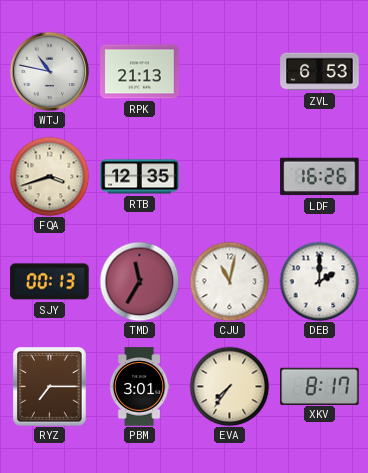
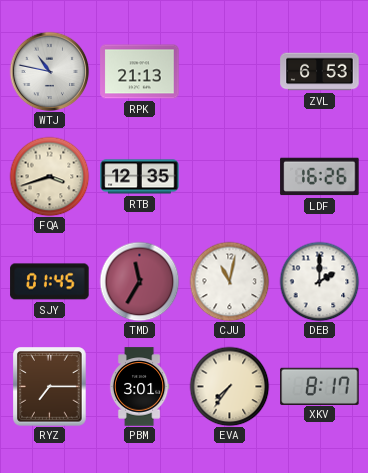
SJY: 00:13 -> 01:45
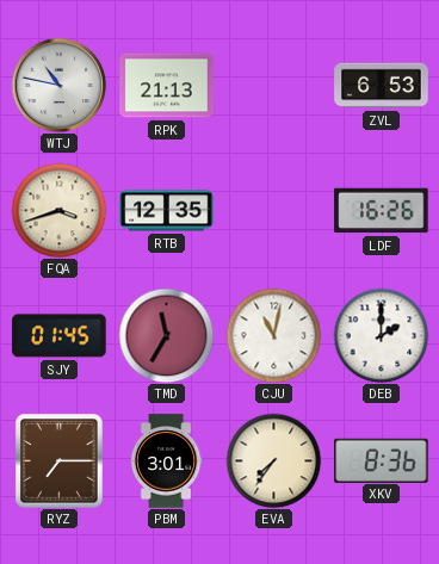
XKV: 8:17 -> 8:36
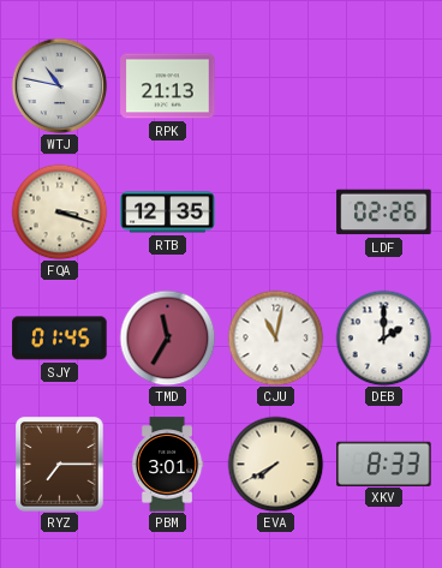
ZVL: 6:53 -> none
FQA: 3:42 -> 3:18
LDF: 16:26 -> 02:26
EVA: 7:36 -> 7:40
XKV: 8:36 -> 8:33
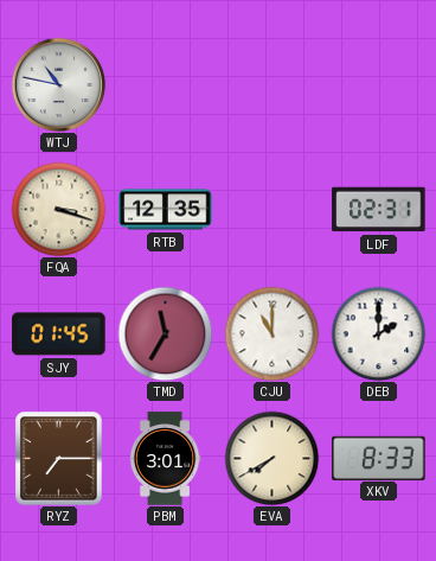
RPK: 21:13 -> none
LDF: 02:26 -> 02:31
CJU: 11:02 -> 11:00
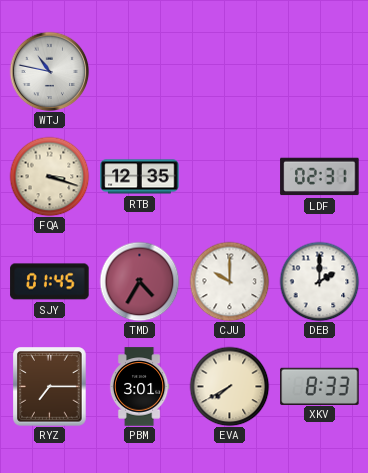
TMD: 11:35 -> 4:35
CJU: 11:00 -> 10:00
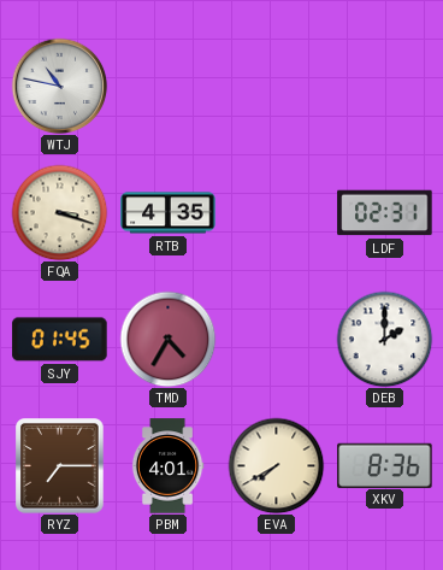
RTB: 12:35 -> 4:35
CJU: 10:00 -> none
PBM: 3:01 -> 4:01
XKV: 8:33 -> 8:36
